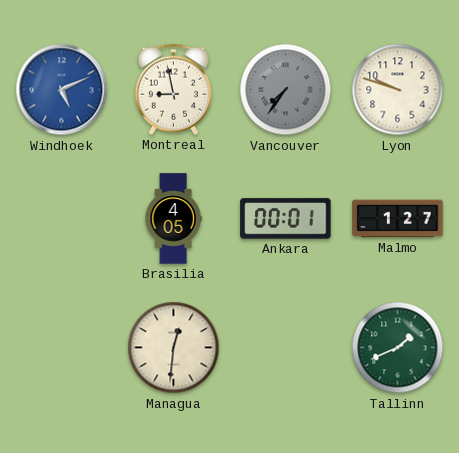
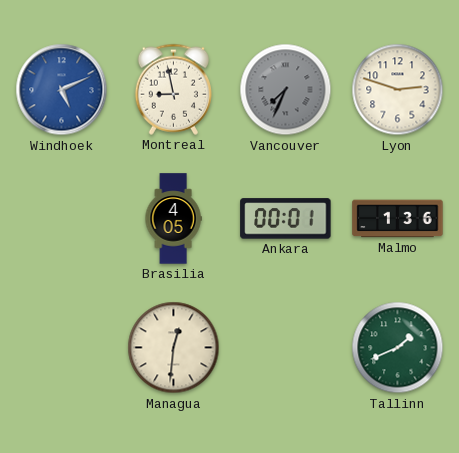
Vancouver: 7:36 -> 7:34
Lyon: 9:48 -> 2:48
Malmo: 1:27 -> 1:36
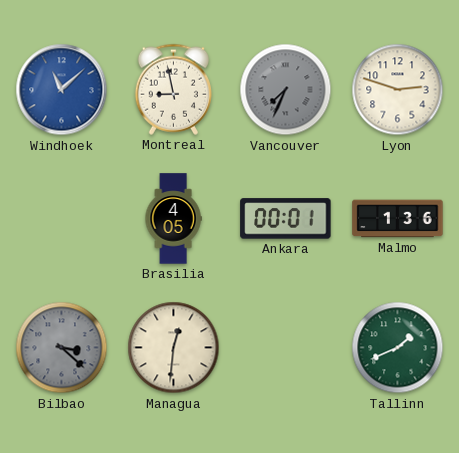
Windhoek: 5:11 -> 11:08
Bilbao: none -> 3:22
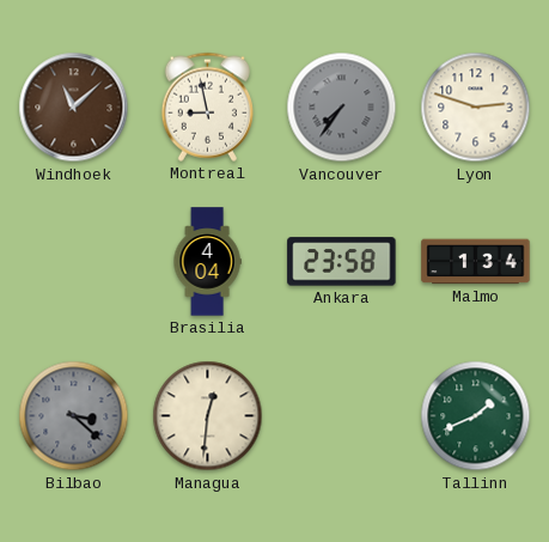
Windhoek dial: blue -> brown
Vancouver: 7:34 -> 7:36
Brasilia: 4:05 -> 4:04
Ankara: 00:01 -> 23:58
Malmo: 1:36 -> 1:34
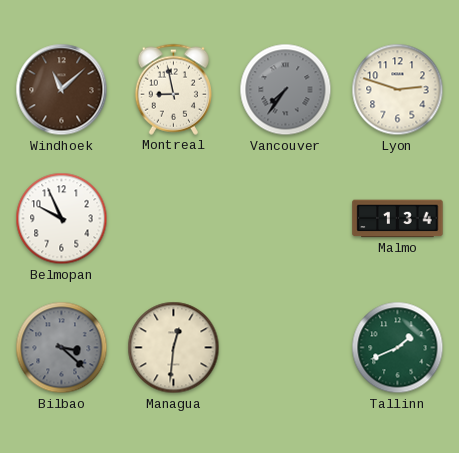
Belmopan: none -> 9:56
Brasilia: 4:04 -> none
Ankara: 23:58 -> none
